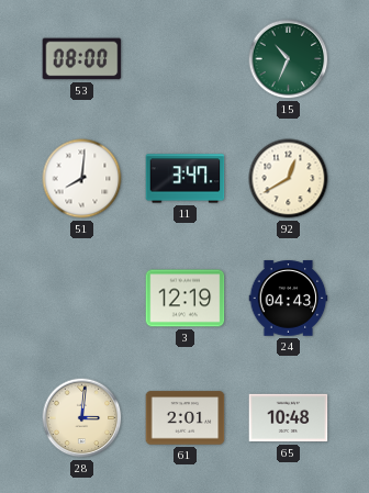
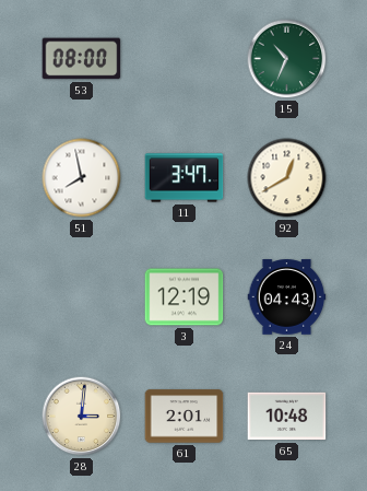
51: 8:01 -> 7:58
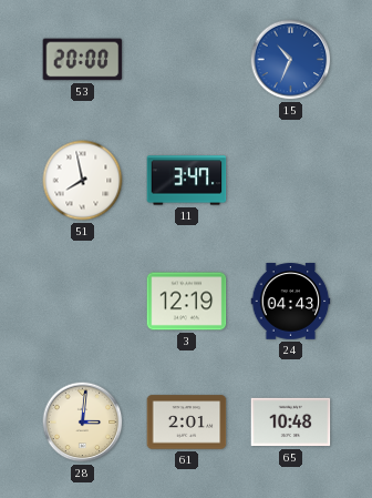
53: 08:00 -> 20:00
15 dial: green -> blue
92: 12:40 -> none
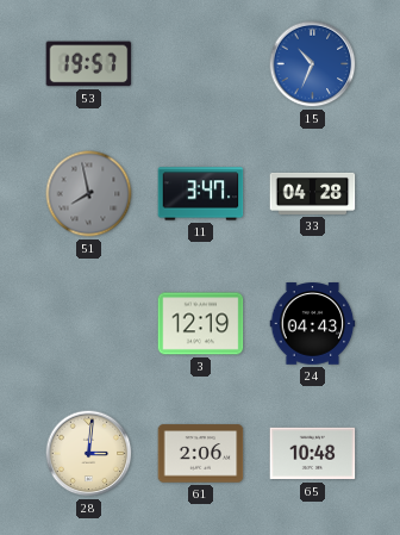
53: 20:00 -> 19:57
51 dial: white -> grey
33: none -> 04:28
61: 2:01 -> 2:06
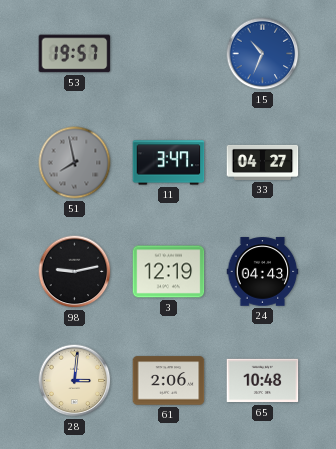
33: 04:28 -> 04:27
98: none -> 9:13
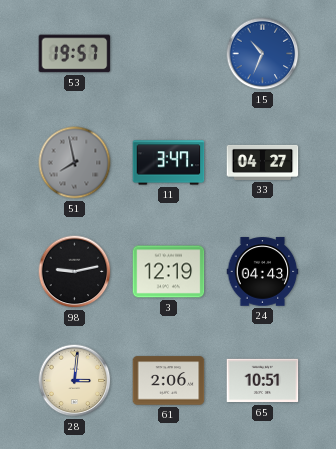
65: 10:48 -> 10:51
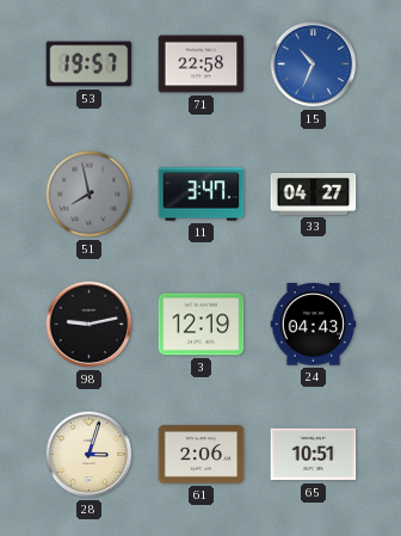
71: none -> 22:58
28: 3:01 -> 3:03
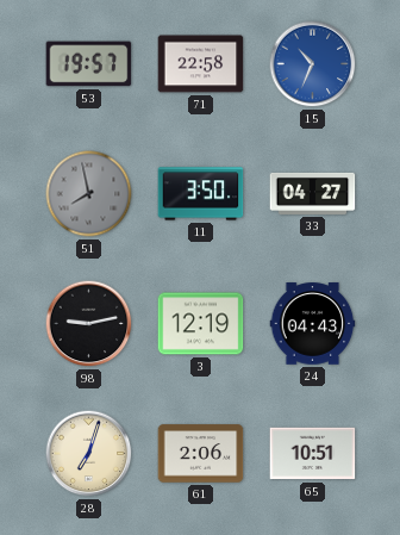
11: 3:47 -> 3:50
28: 3:03 -> 7:03
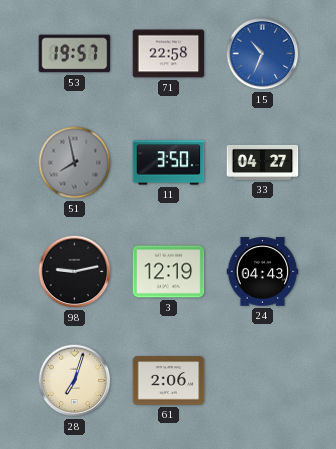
65: 10:51 -> none
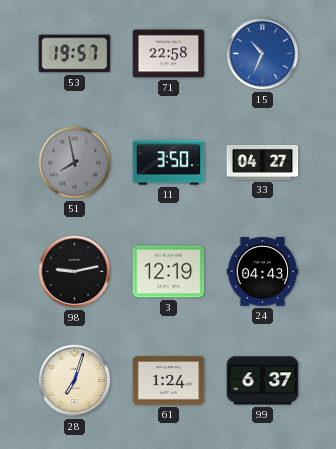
61: 2:06 -> 1:24
99: none -> 6:37
